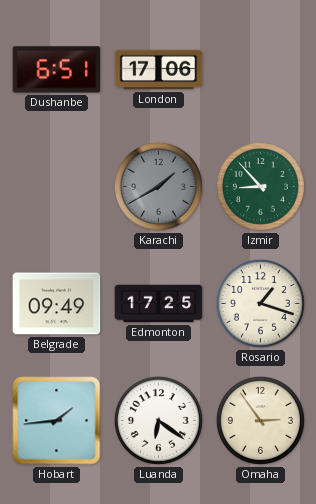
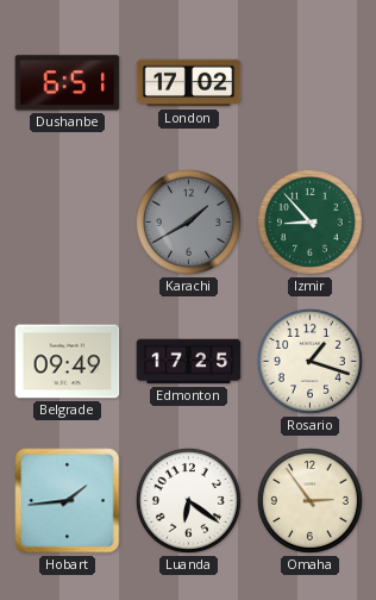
London: 17:06 -> 17:02
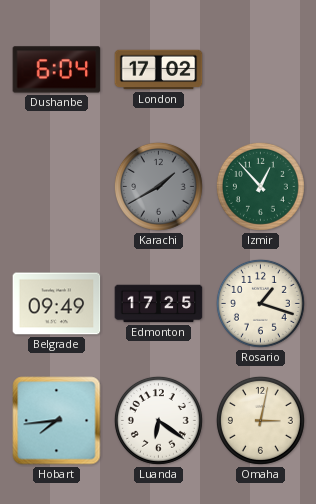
Dushanbe: 6:51 -> 6:04
Izmir: 8:53 -> 12:53
Hobart: 1:44 -> 7:44
Omaha: 2:54 -> 3:02
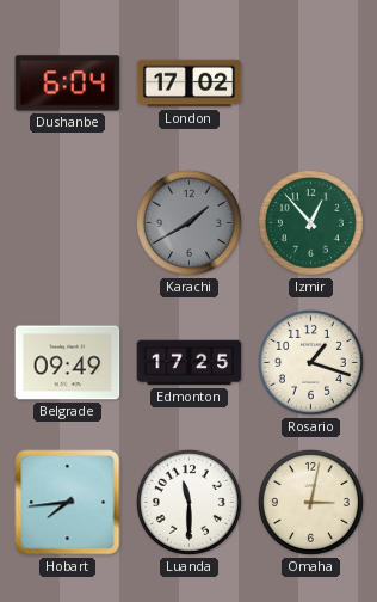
Luanda: 6:21 -> 11:30
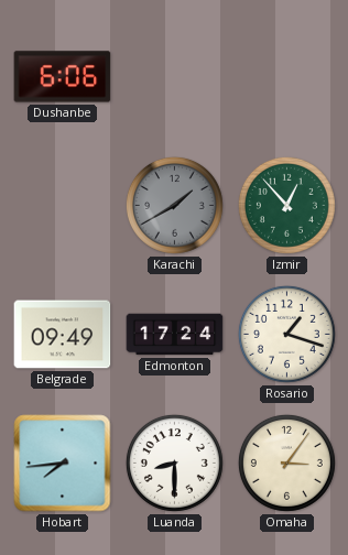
Dushanbe: 6:04 -> 6:06
London: 17:02 -> none
Edmonton: 17:25 -> 17:24
Luanda: 11:30 -> 8:30
Omaha: 3:02 -> 3:06
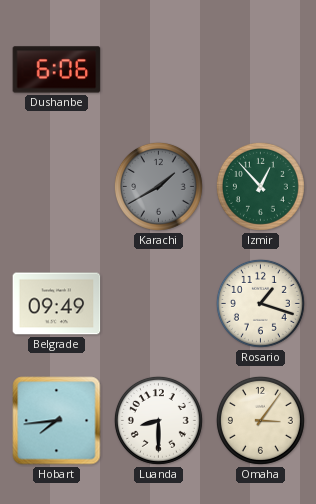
Edmonton: 17:24 -> none
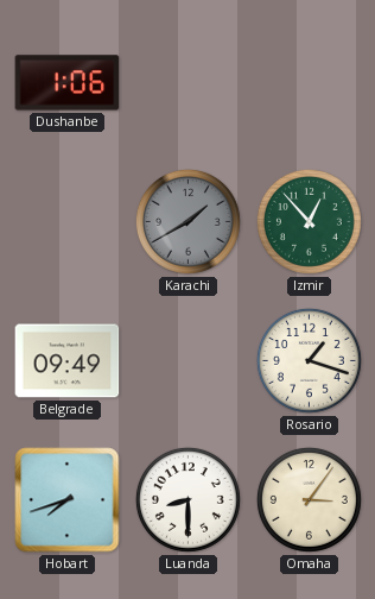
Dushanbe: 6:06 -> 1:06
Hobart: 7:44 -> 7:42
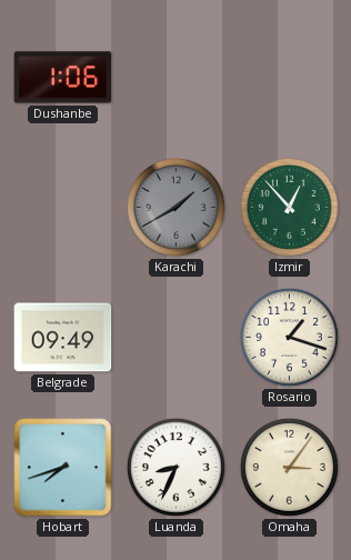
Luanda: 8:30 -> 8:34
